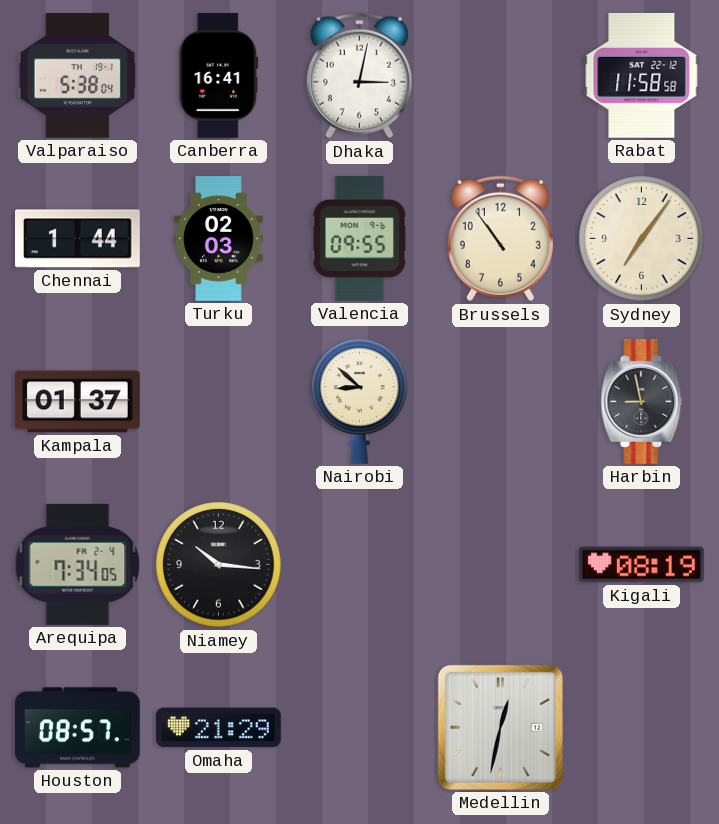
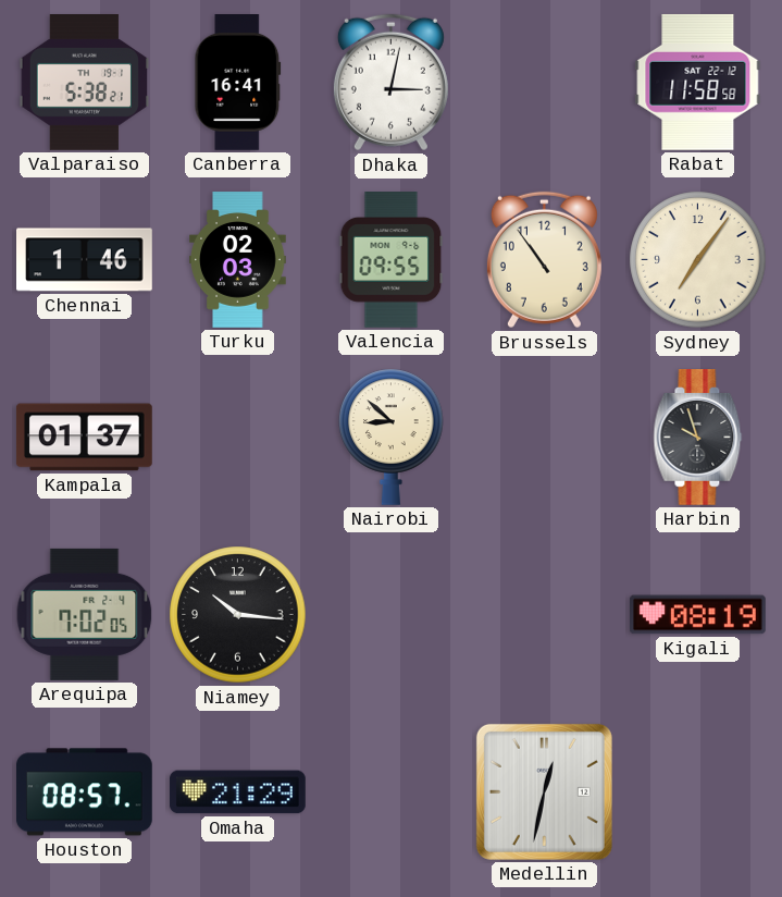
Valparaiso: 5:38:04 -> 5:38:21
Chennai: 1:44 -> 1:46
Harbin: 8:58 -> 9:57
Arequipa: 7:34 -> 7:02
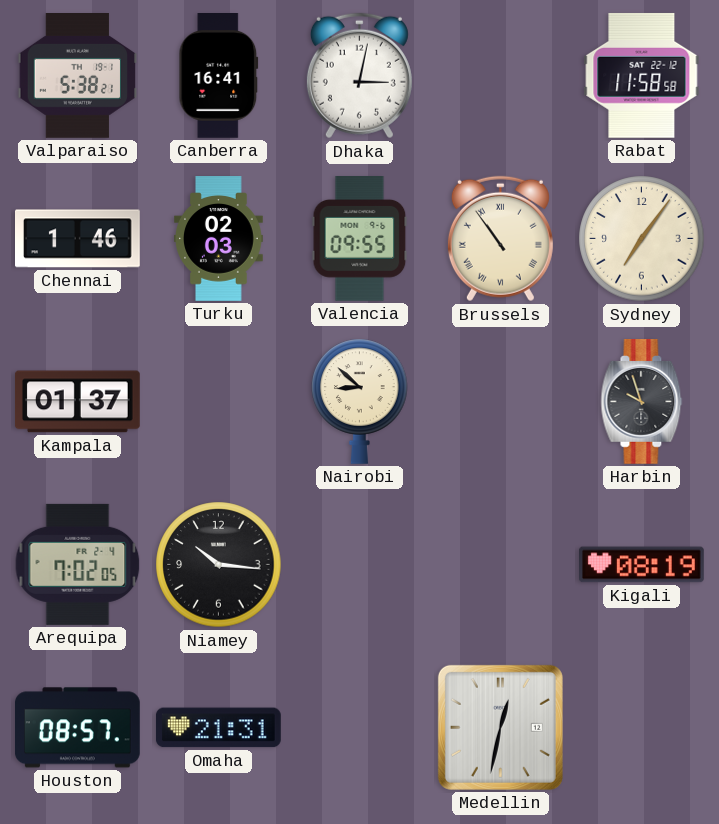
Brussels numerals: Arabic -> Roman
Omaha: 21:29 -> 21:31
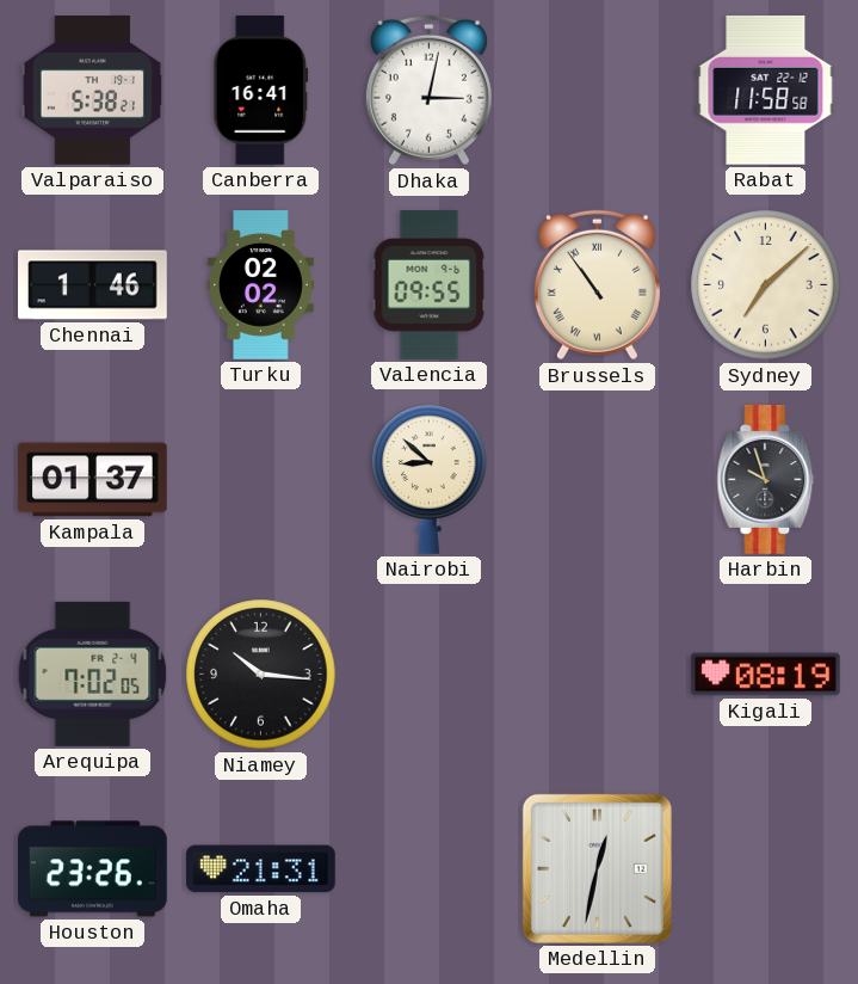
Turku: 02:03 -> 02:02
Sydney: 7:06 -> 7:08
Houston: 08:57 -> 23:26
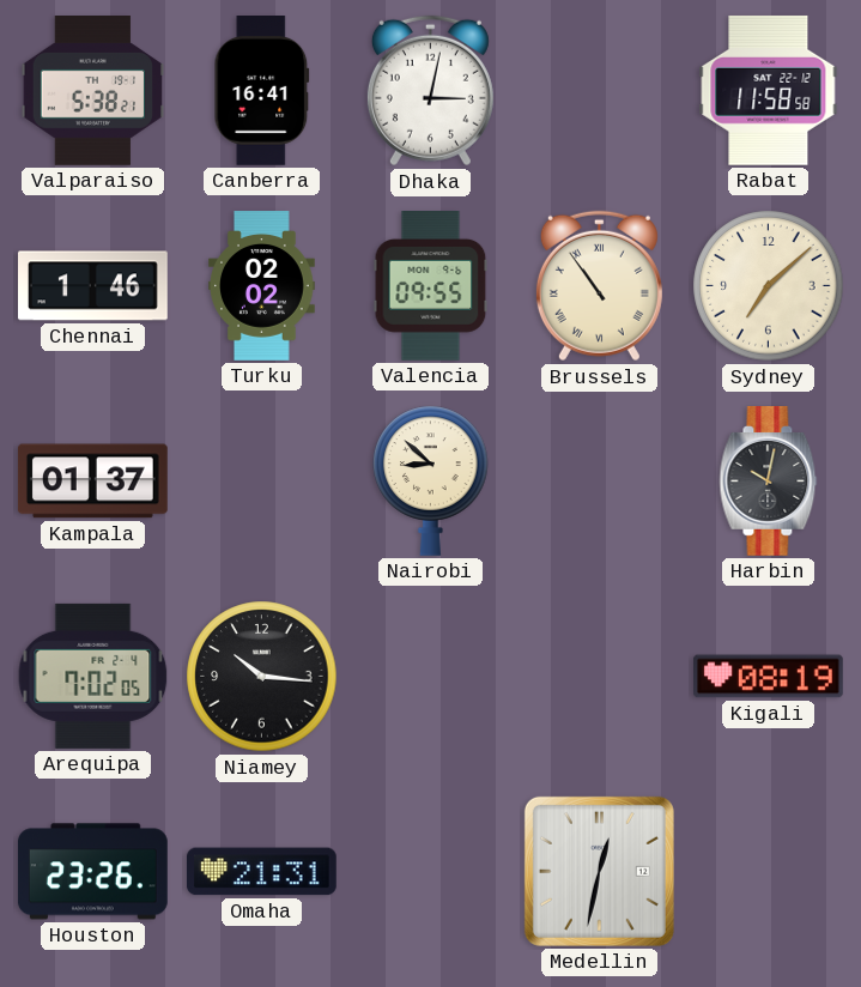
Harbin: 9:57 -> 10:02
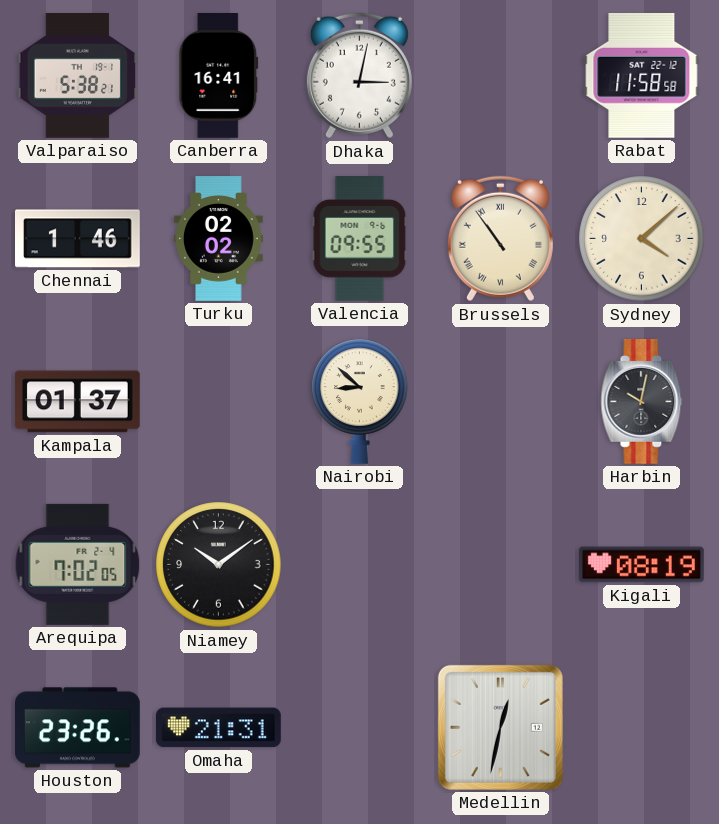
Sydney: 7:08 -> 4:08
Niamey: 10:16 -> 10:09
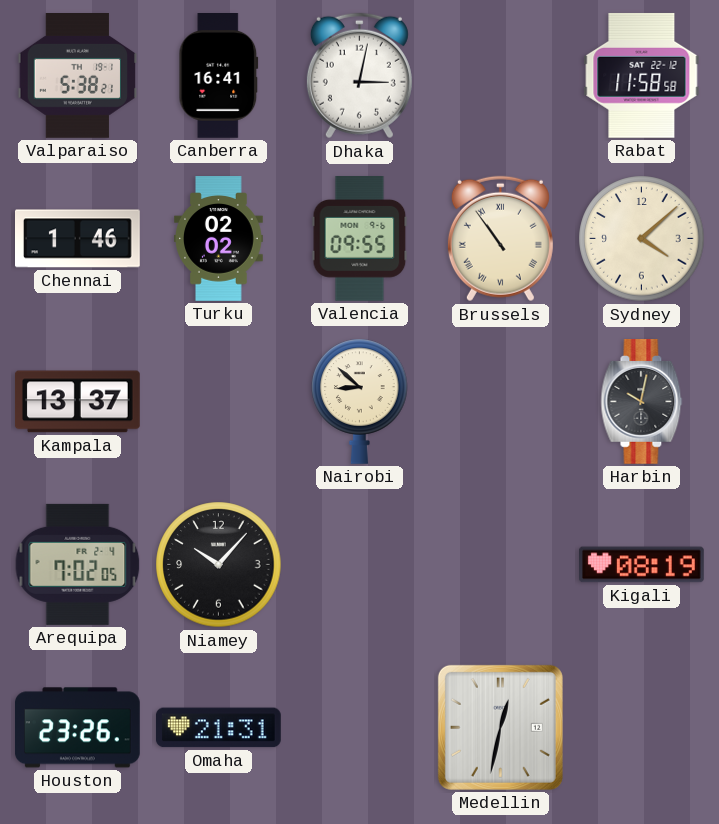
Kampala: 01:37 -> 13:37
Niamey: 10:09 -> 10:07
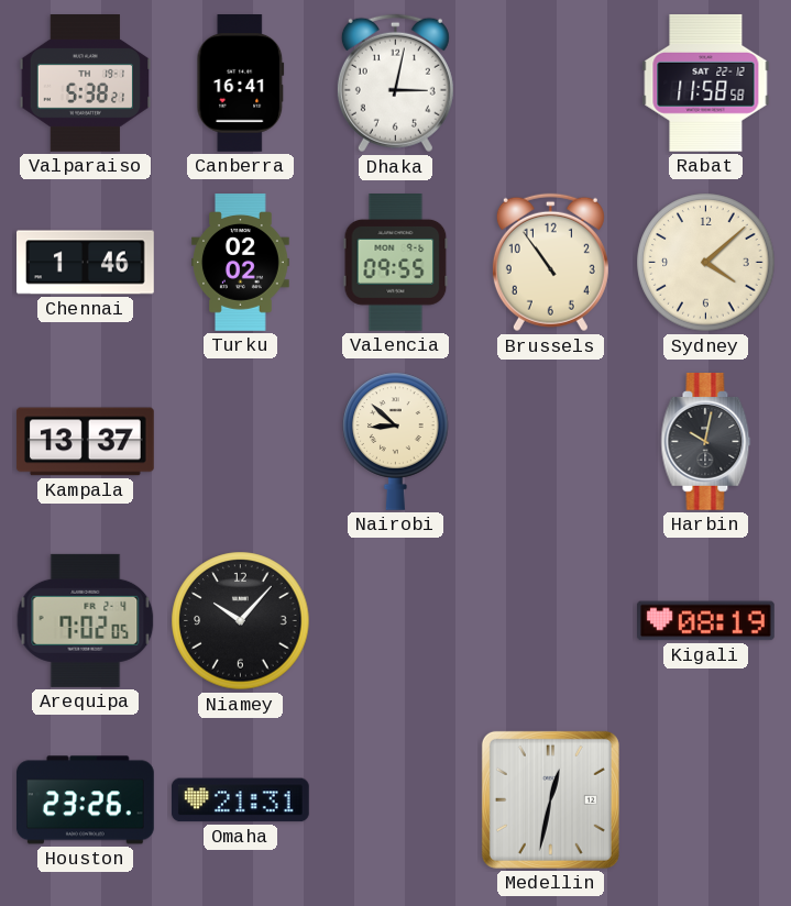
Brussels numerals: Roman -> Arabic
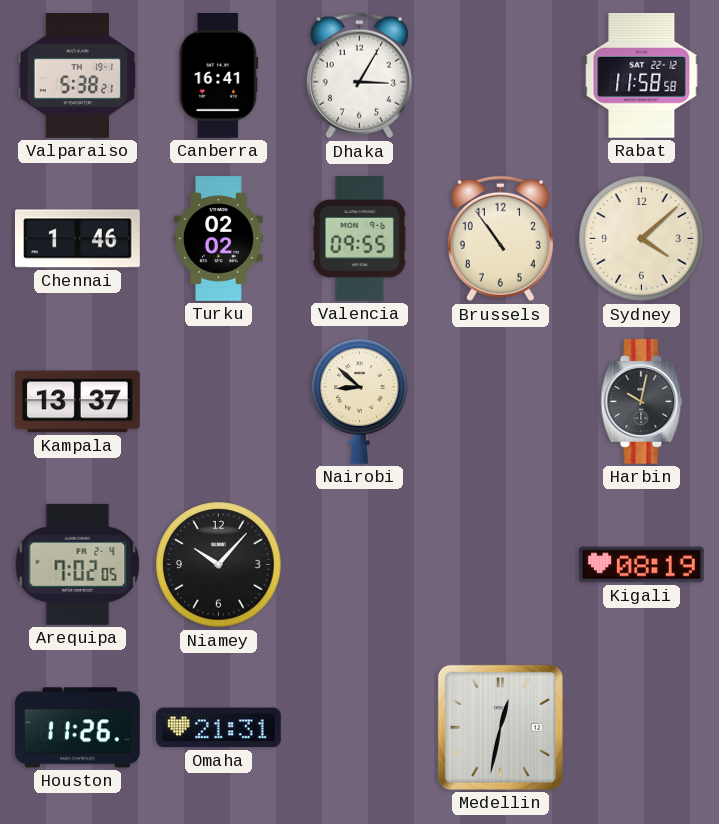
Dhaka: 3:02 -> 3:05
Houston: 23:26 -> 11:26
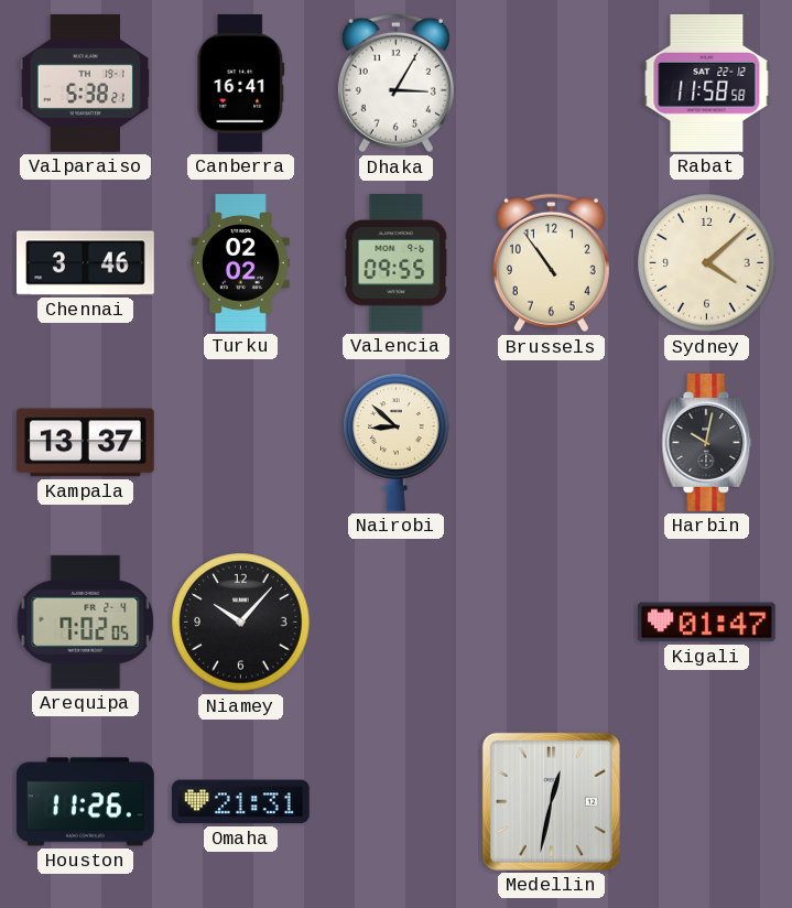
Chennai: 1:46 -> 3:46
Kigali: 08:19 -> 01:47
